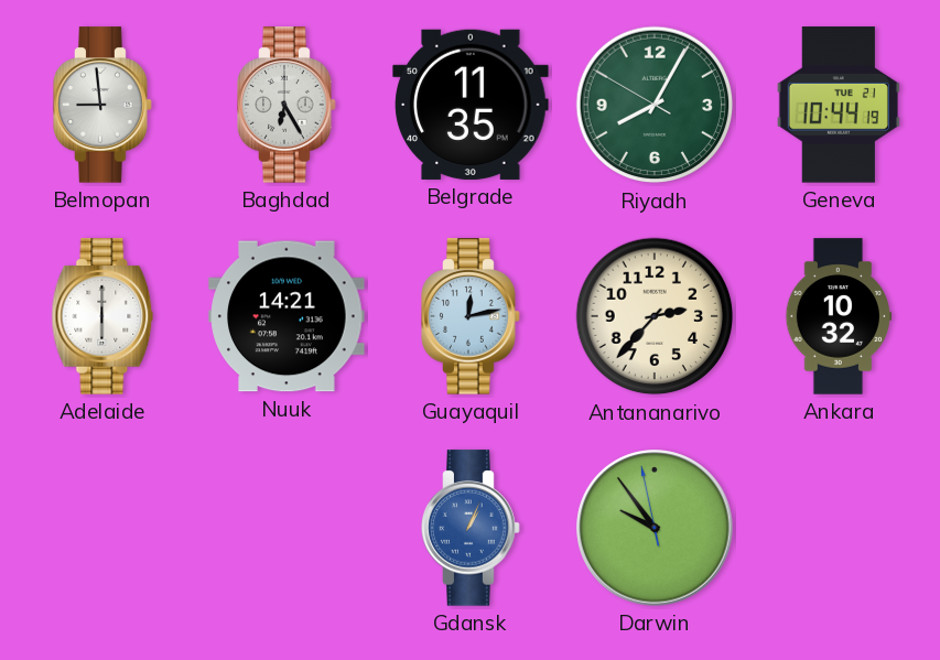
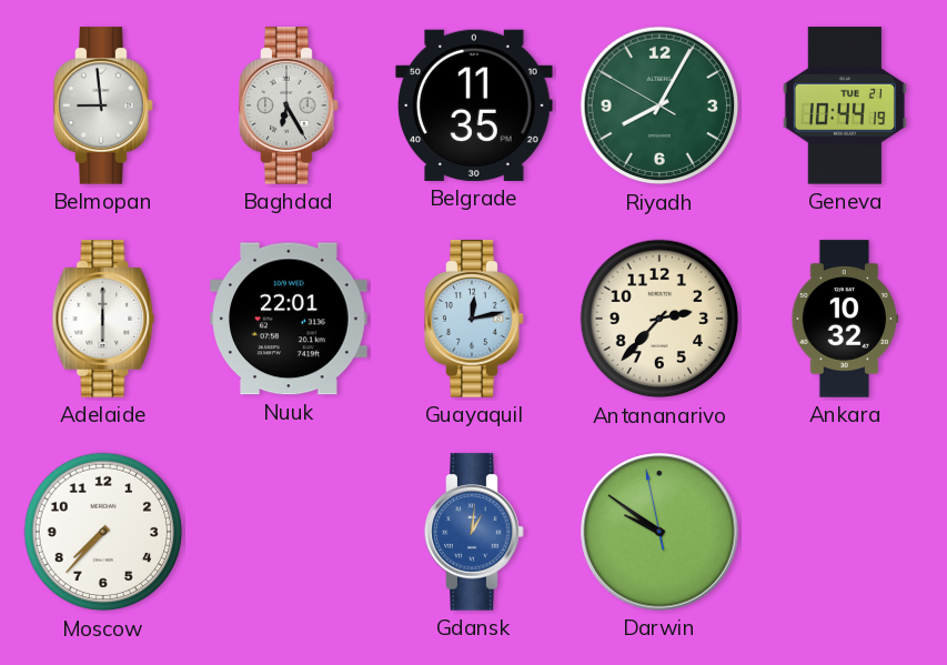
Nuuk: 14:21 -> 22:01
Moscow: none -> 7:37
Gdansk: 1:04 -> 1:01
Darwin: 9:53 -> 9:50
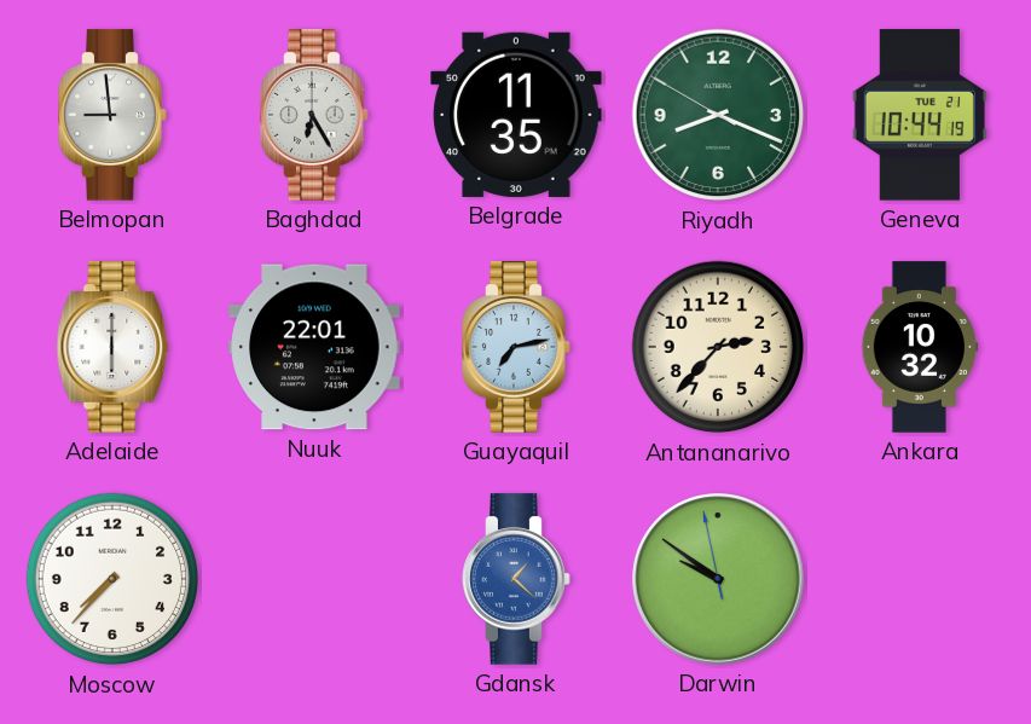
Riyadh: 8:04 -> 8:18
Guayaquil: 12:13 -> 7:13
Gdansk: 1:01 -> 1:22
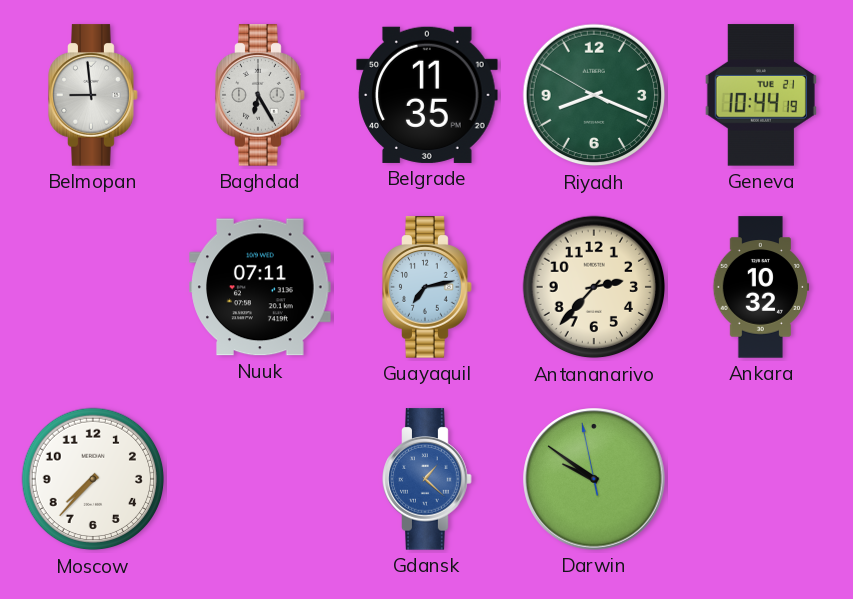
Adelaide: 6:00 -> none
Nuuk: 22:01 -> 07:11
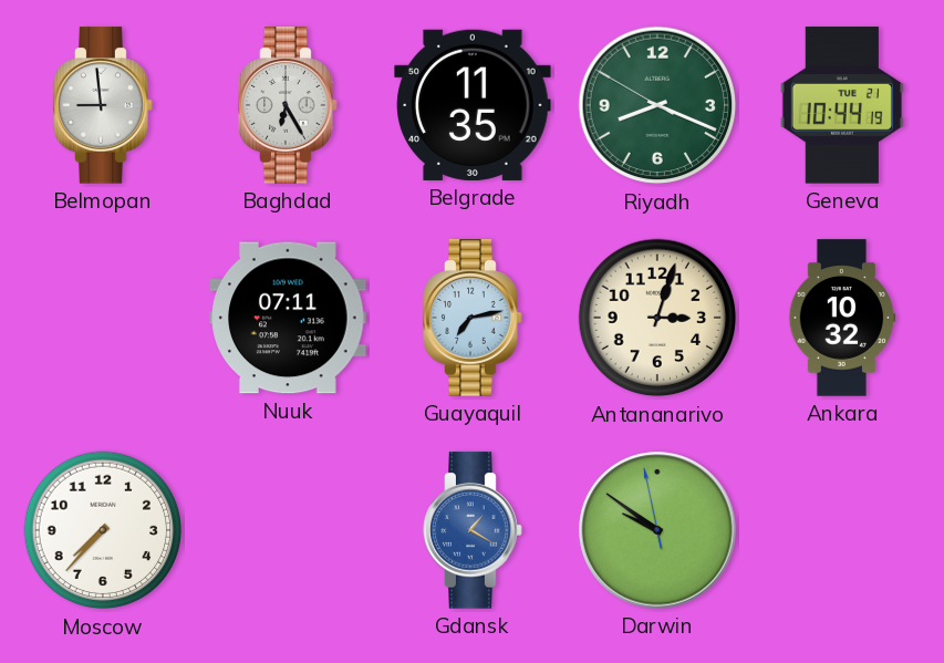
Antananarivo: 2:37 -> 3:03
Gdansk: 1:22 -> 1:20
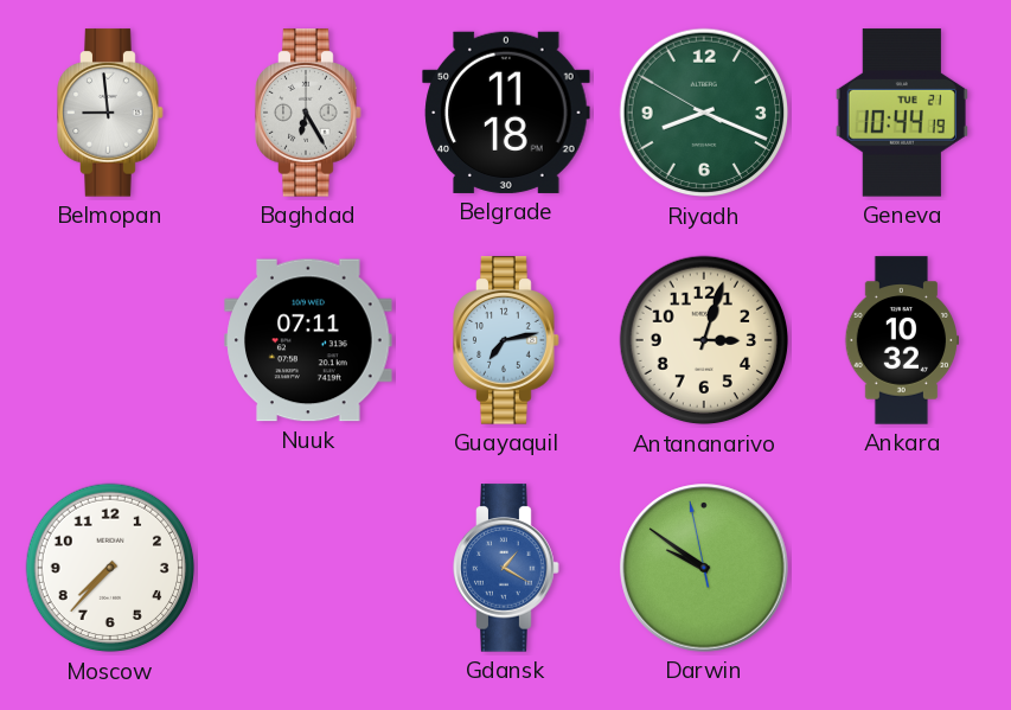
Belgrade: 11:35 -> 11:18
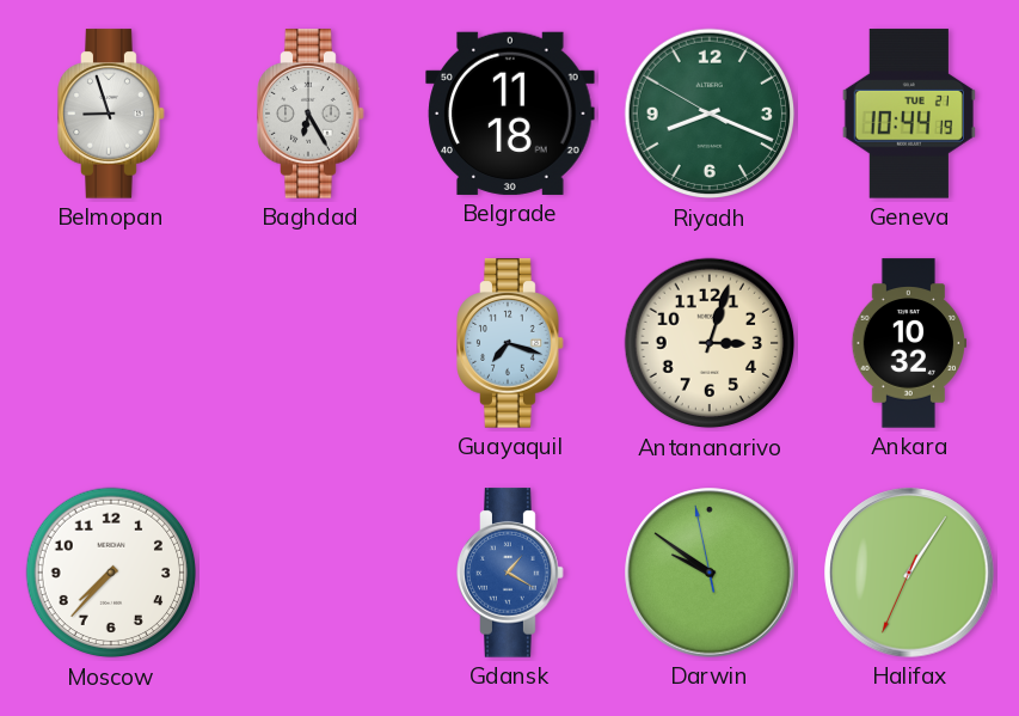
Belmopan: 8:59 -> 8:57
Nuuk: 07:11 -> none
Guayaquil: 7:13 -> 7:18
Halifax: none -> 1:05
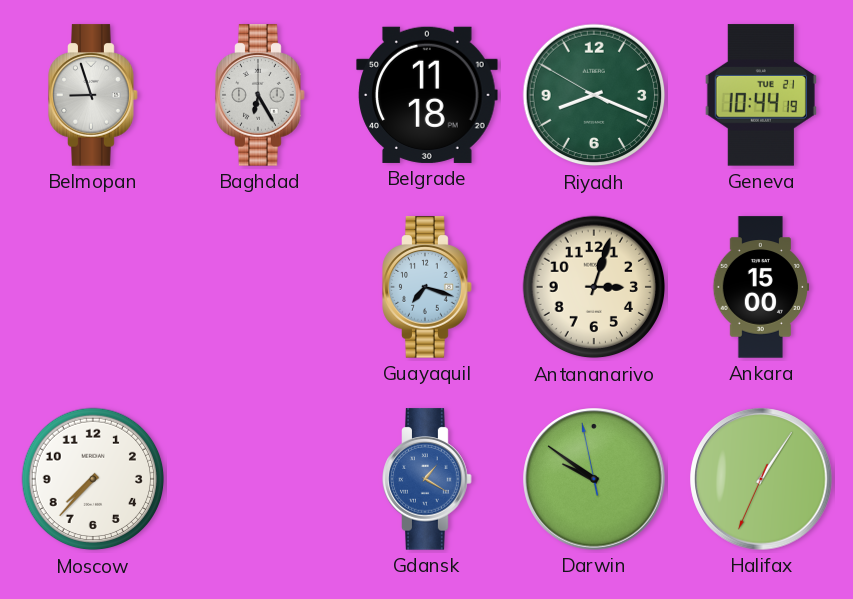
Ankara: 10:32 -> 15:00
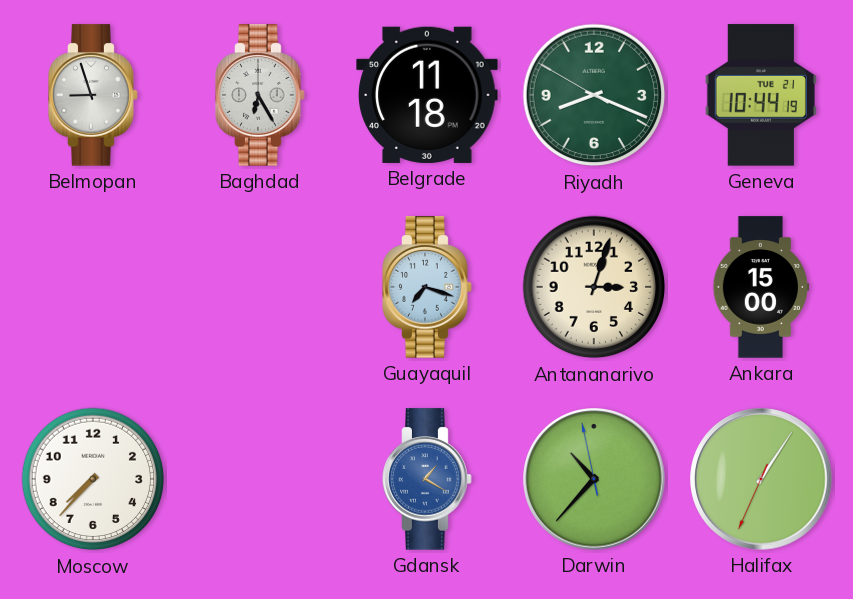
Darwin: 9:50 -> 10:36
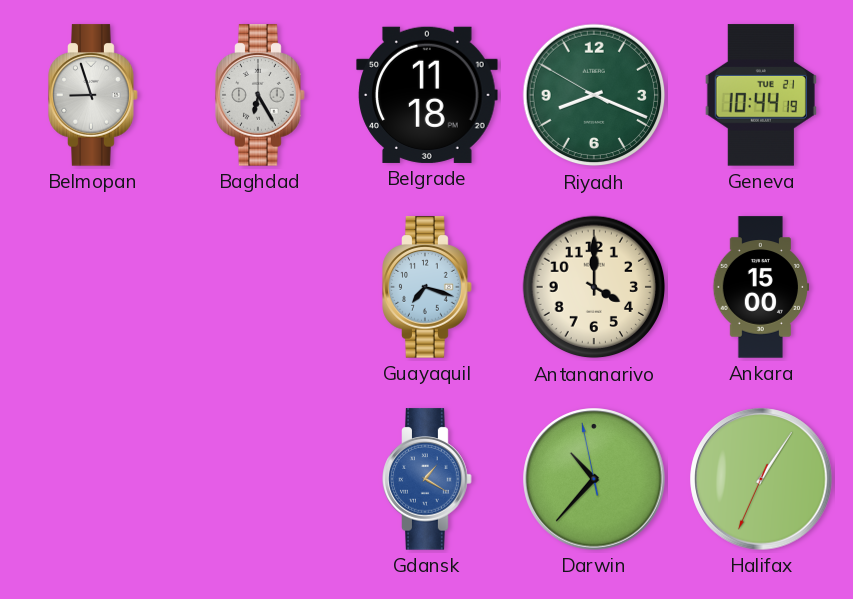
Antananarivo: 3:03 -> 4:00
Moscow: 7:37 -> none
